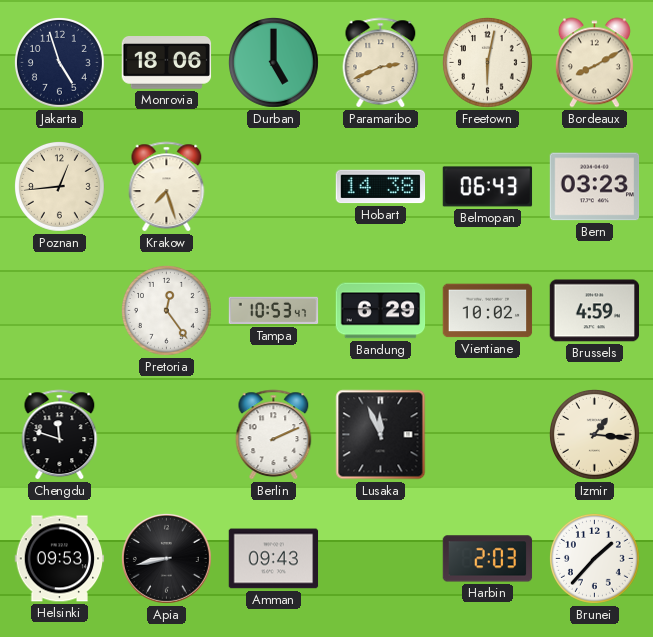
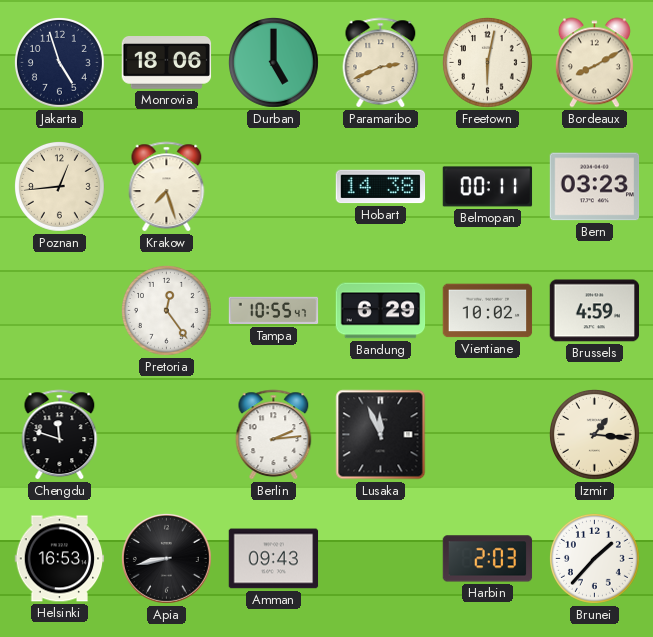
Belmopan: 06:43 -> 00:11
Tampa: 10:53 -> 10:55
Berlin: 2:11 -> 2:14
Helsinki: 09:53 -> 16:53
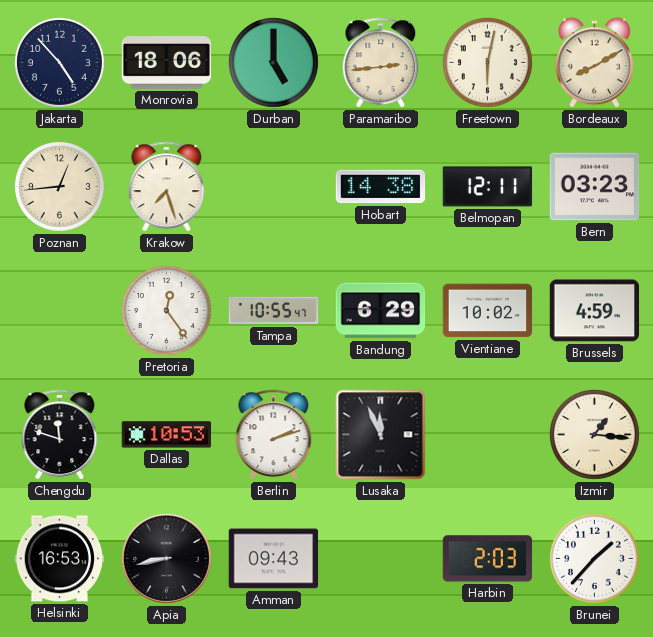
Jakarta: 4:57 -> 4:53
Paramaribo: 2:41 -> 2:44
Belmopan: 00:11 -> 12:11
Dallas: none -> 10:53
Berlin: 2:14 -> 2:12
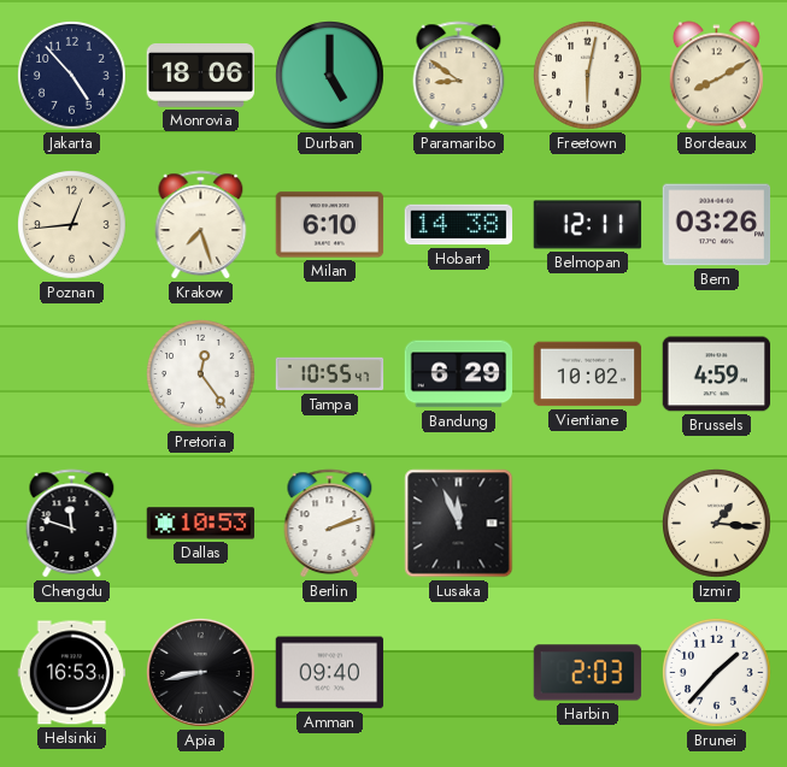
Paramaribo: 2:44 -> 8:51
Milan: none -> 6:10
Bern: 03:23 -> 03:26
Amman: 09:43 -> 09:40
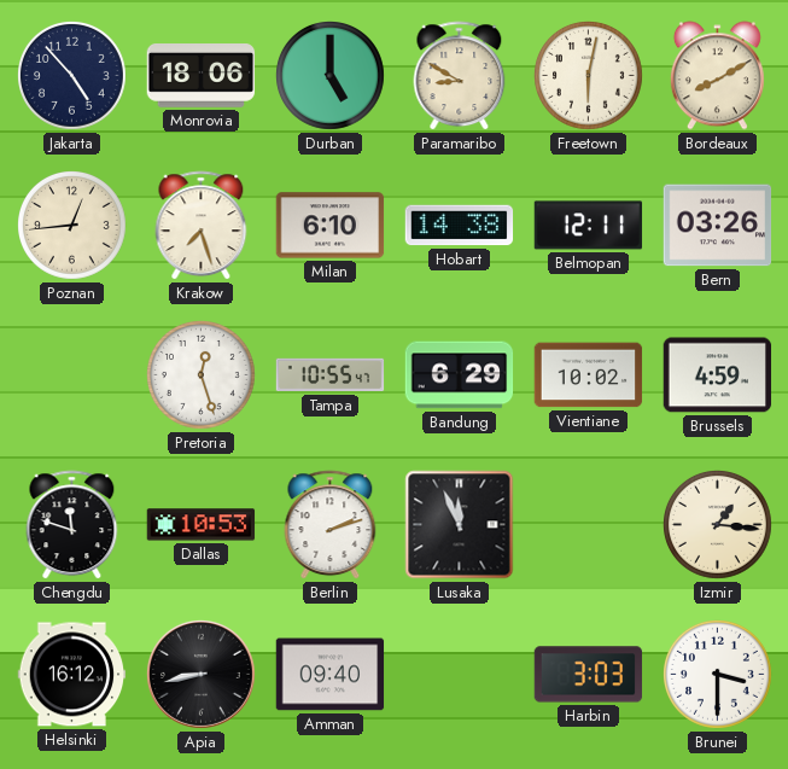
Paramaribo: 8:51 -> 8:50
Pretoria: 12:24 -> 12:27
Helsinki: 16:53 -> 16:12
Harbin: 2:03 -> 3:03
Brunei: 1:37 -> 3:30
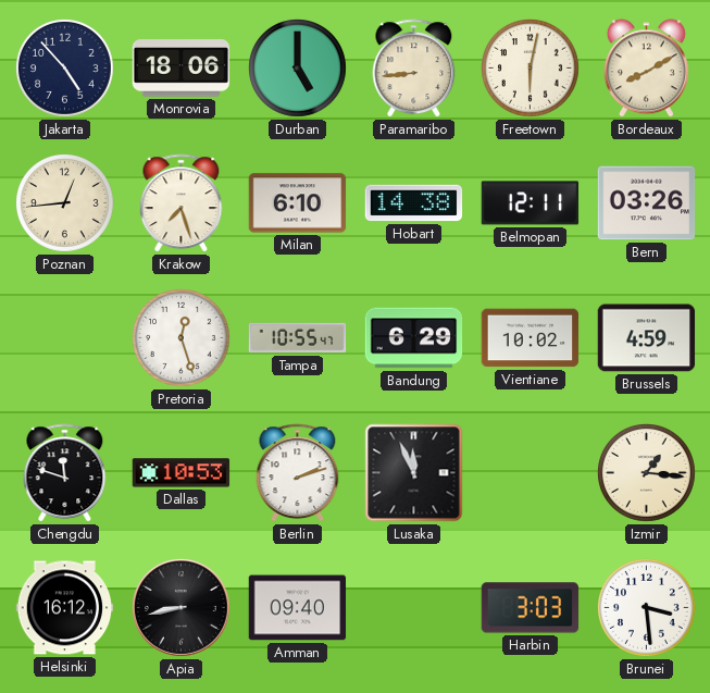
Paramaribo: 8:50 -> 8:44
Brunei: 3:30 -> 3:29
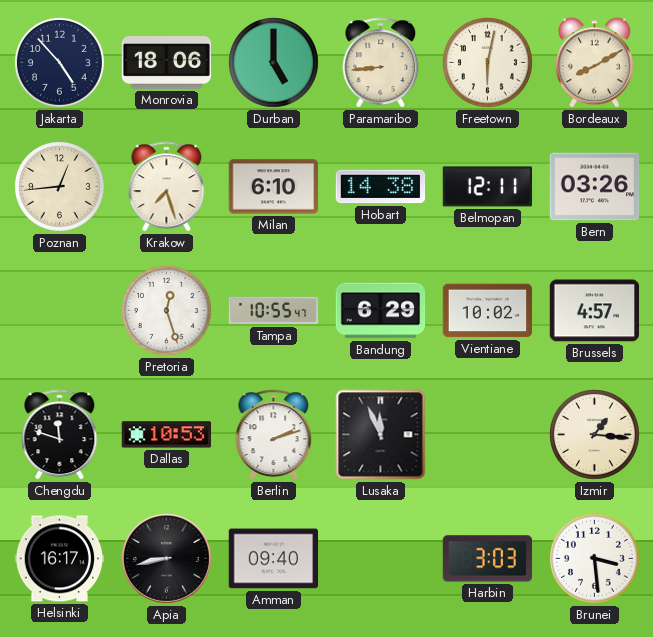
Brussels: 4:59 -> 4:57
Helsinki: 16:12 -> 16:17
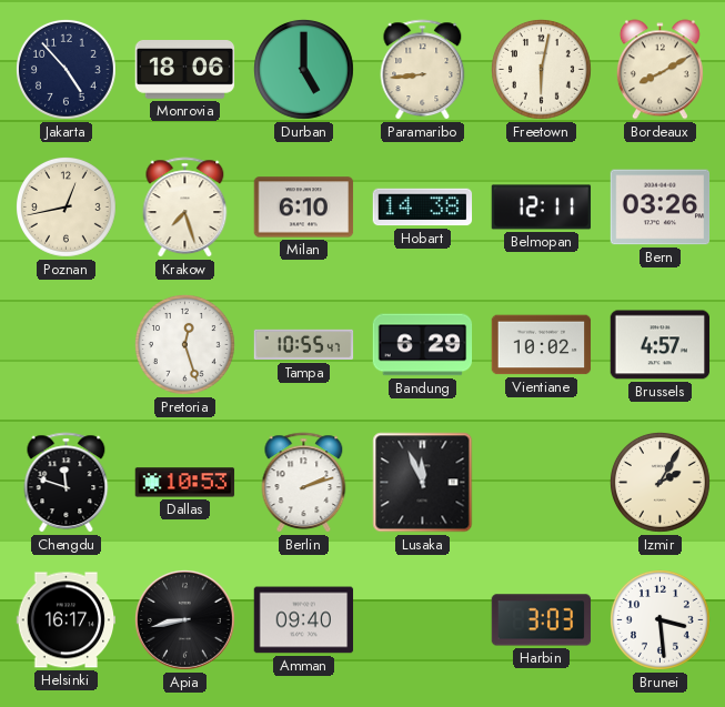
Poznan: 12:44 -> 12:43
Izmir: 1:16 -> 2:05
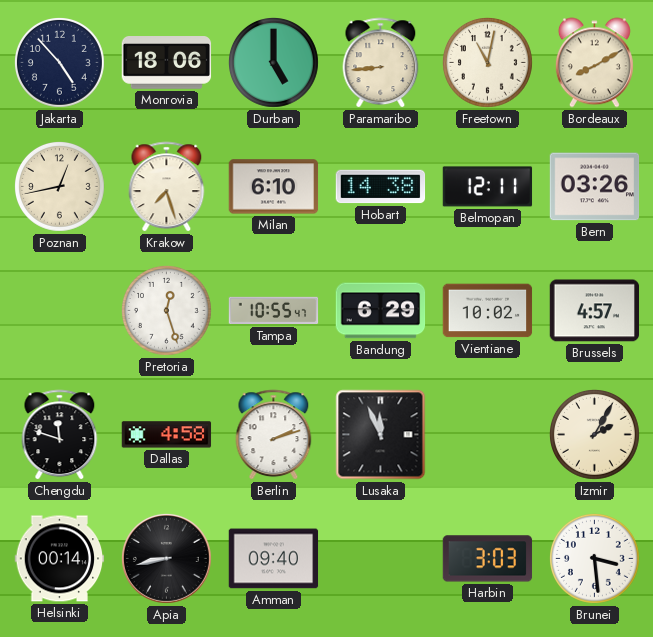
Freetown: 6:02 -> 11:02
Dallas: 10:53 -> 4:58
Helsinki: 16:17 -> 00:14
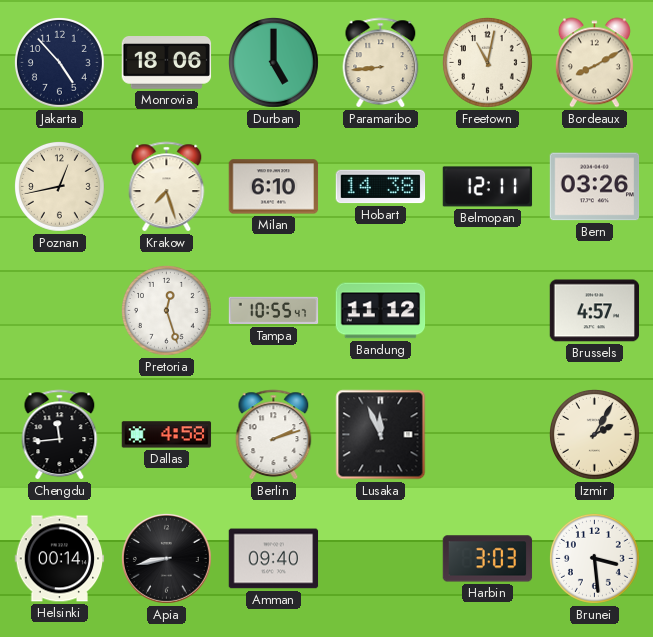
Bandung: 6:29 -> 11:12
Vientiane: 10:02 -> none
Chengdu: 11:48 -> 11:44
